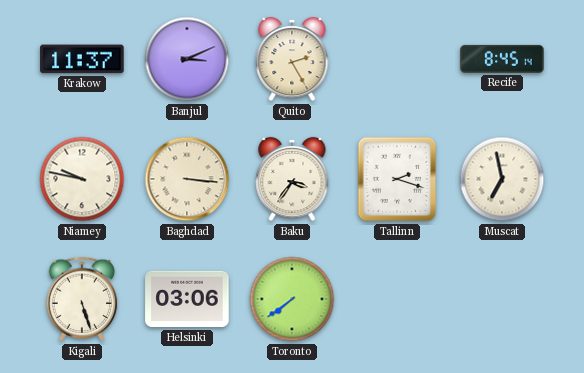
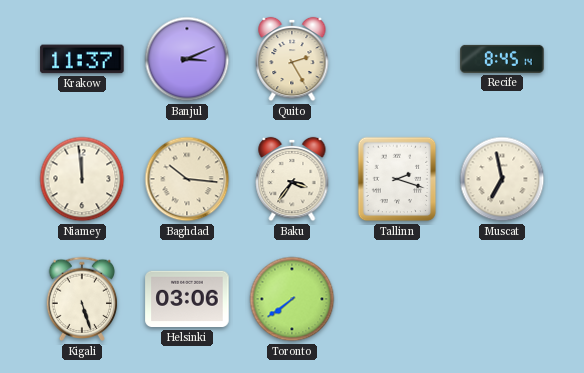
Niamey: 9:47 -> 11:59
Baghdad: 3:16 -> 10:16
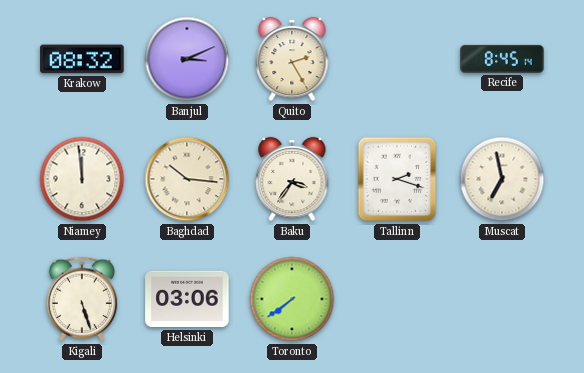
Krakow: 11:37 -> 08:32
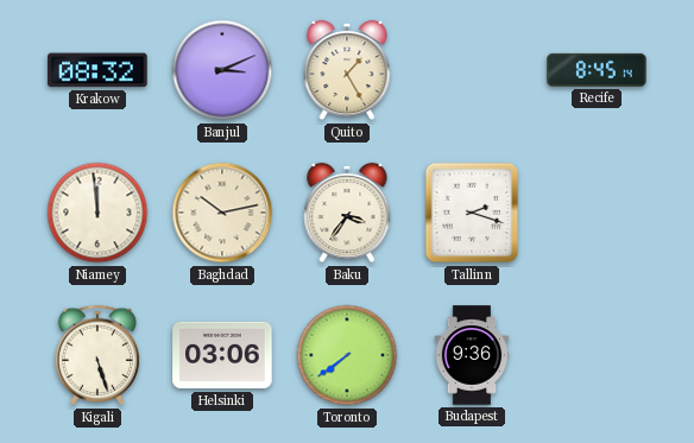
Quito: 2:25 -> 1:25
Baghdad: 10:16 -> 10:13
Muscat: 6:58 -> none
Budapest: none -> 9:36
